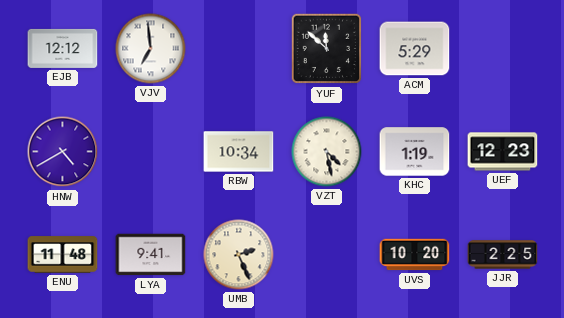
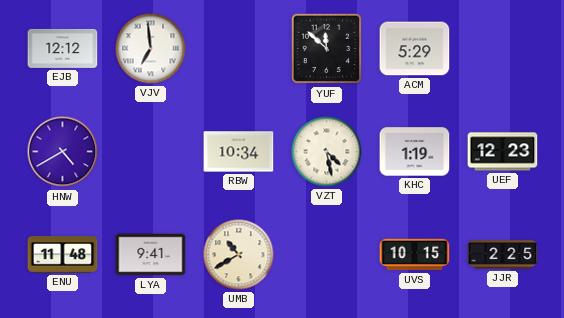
UMB: 2:26 -> 10:40
UVS: 10:20 -> 10:15
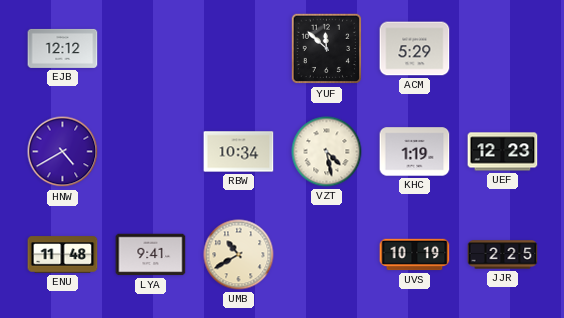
VJV: 6:59 -> none
UVS: 10:15 -> 10:19
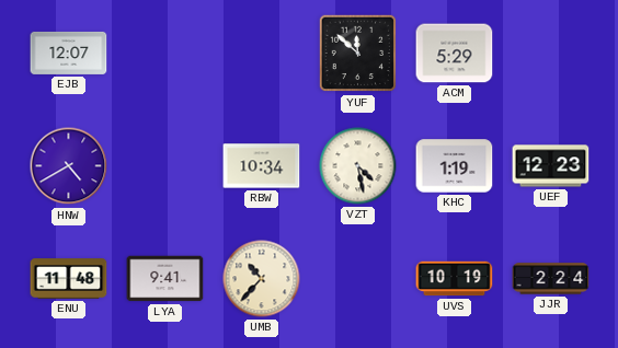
EJB: 12:12 -> 12:07
UMB: 10:40 -> 10:37
JJR: 2:25 -> 2:24
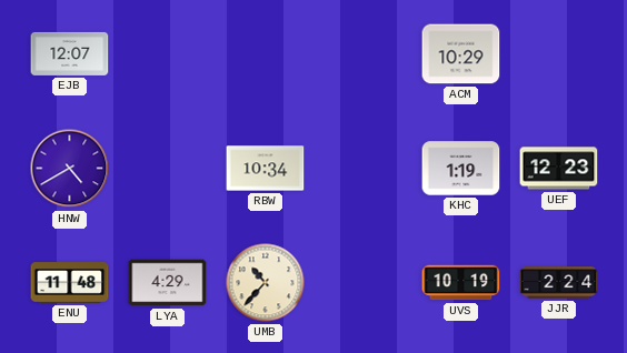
YUF: 11:52 -> none
ACM: 5:29 -> 10:29
VZT: 4:28 -> none
LYA: 9:41 -> 4:29
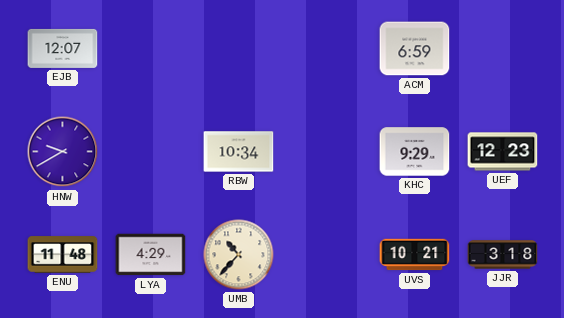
ACM: 10:29 -> 6:59
HNW: 4:40 -> 9:40
KHC: 1:19 -> 9:29
UVS: 10:19 -> 10:21
JJR: 2:24 -> 3:18
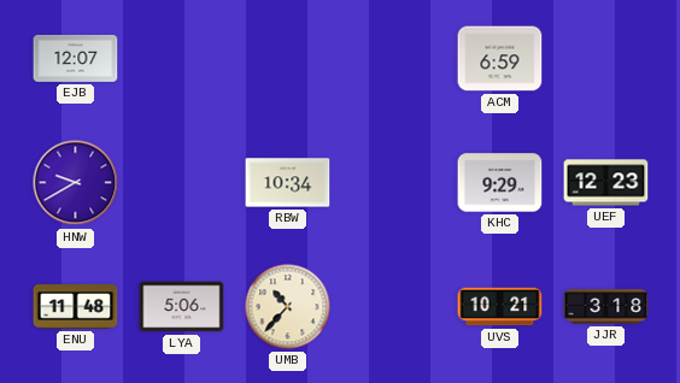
LYA: 4:29 -> 5:06
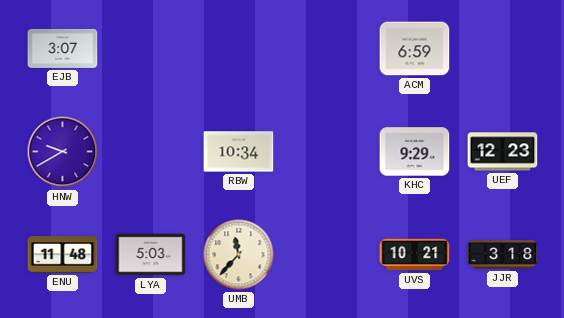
EJB: 12:07 -> 3:07
LYA: 5:06 -> 5:03
UMB: 10:37 -> 11:37
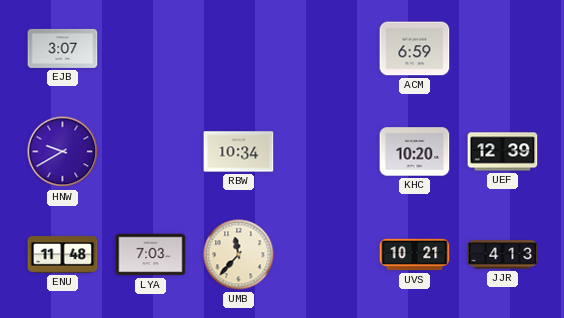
KHC: 9:29 -> 10:20
UEF: 12:23 -> 12:39
LYA: 5:03 -> 7:03
JJR: 3:18 -> 4:13
